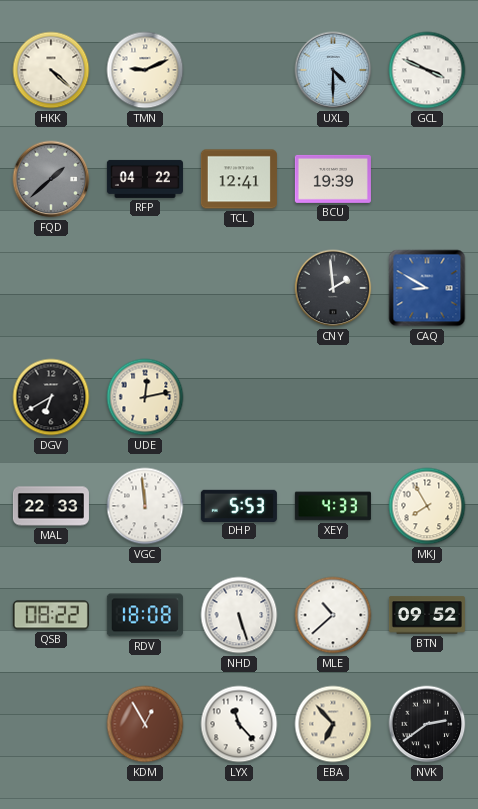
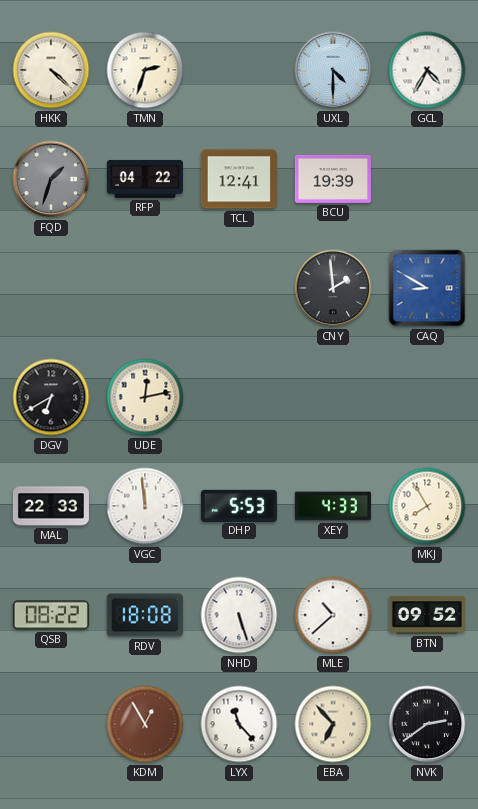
TMN: 9:11 -> 2:33
GCL: 3:49 -> 4:35
FQD: 1:38 -> 1:33
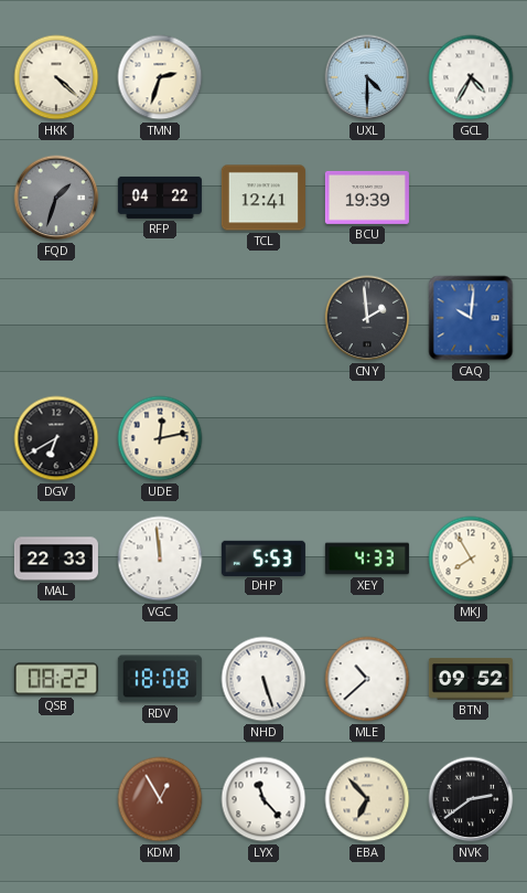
CAQ: 8:50 -> 10:01
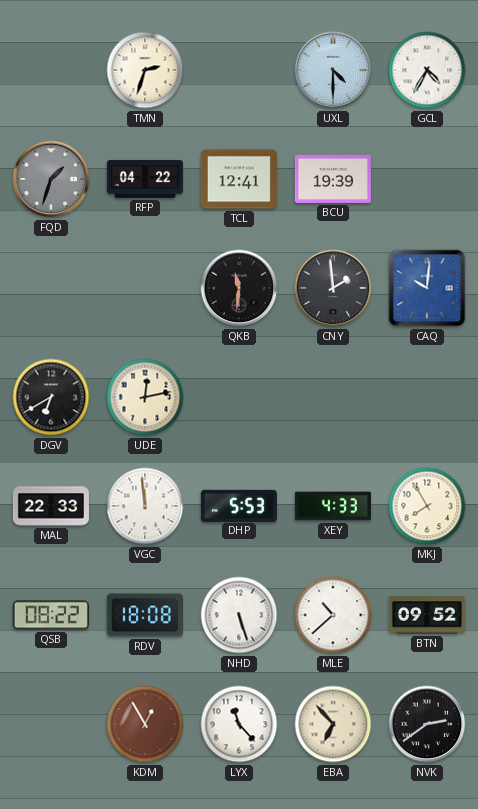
HKK: 4:22 -> none
QKB: none -> 11:31
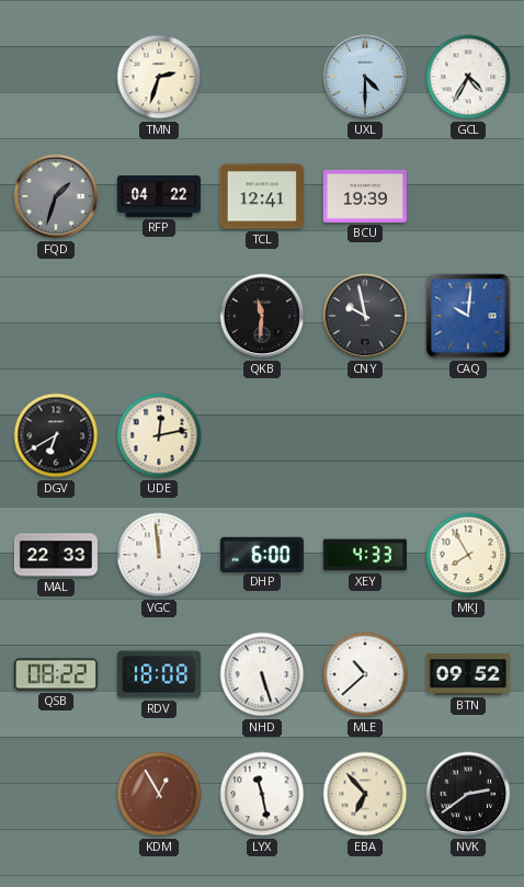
CNY: 1:59 -> 9:58
DHP: 5:53 -> 6:00
LYX: 11:23 -> 11:28
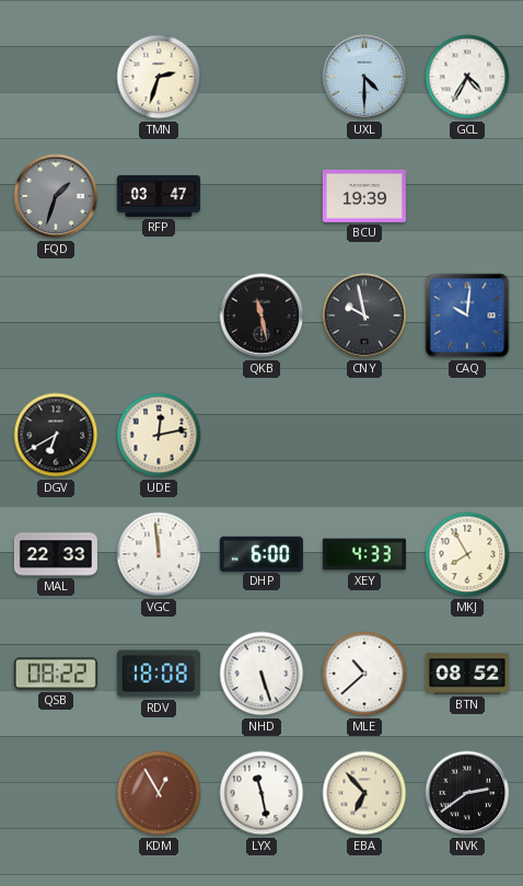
RFP: 04:22 -> 03:47
TCL: 12:41 -> none
QKB: 11:31 -> 11:28
BTN: 09:52 -> 08:52
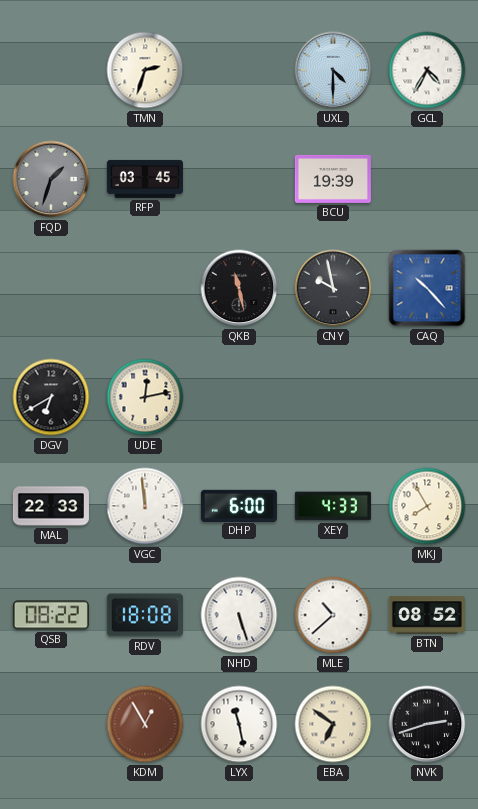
RFP: 03:47 -> 03:45
CAQ: 10:01 -> 10:23
EBA: 6:53 -> 6:51
NVK: 2:39 -> 2:42
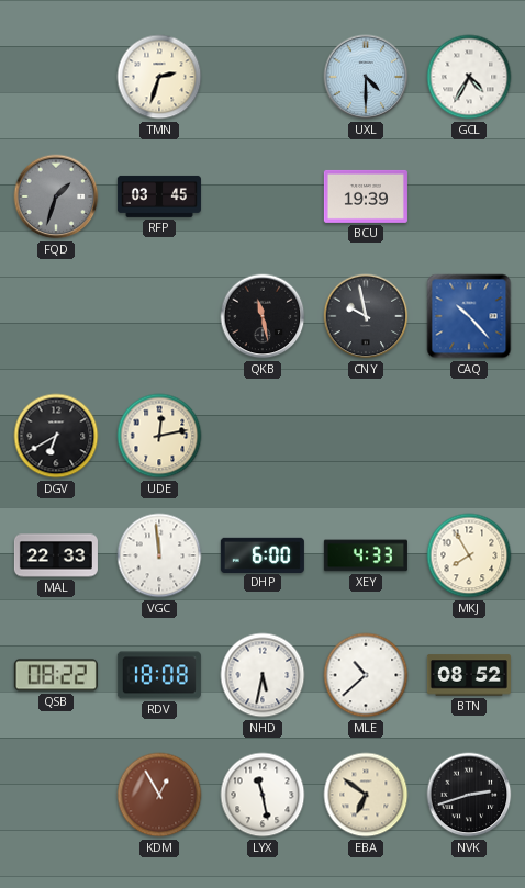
NHD: 5:27 -> 5:32
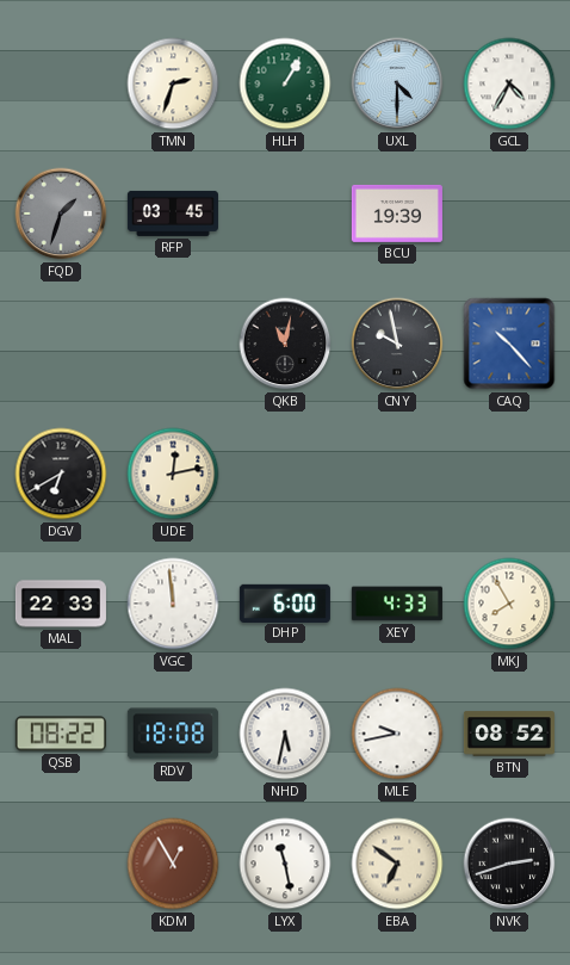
HLH: none -> 1:05
QKB: 11:28 -> 11:02
MLE: 10:38 -> 9:43
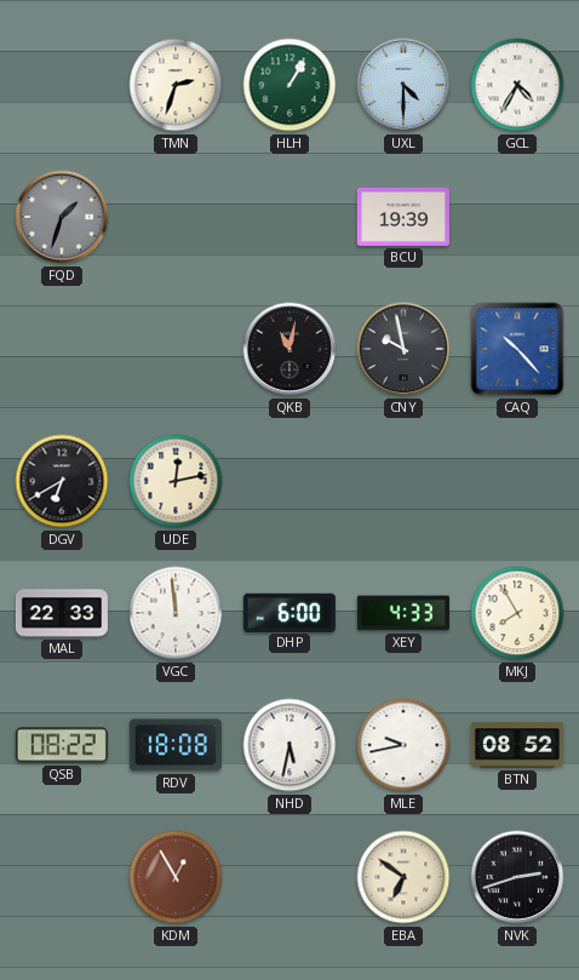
RFP: 03:45 -> none
LYX: 11:28 -> none
